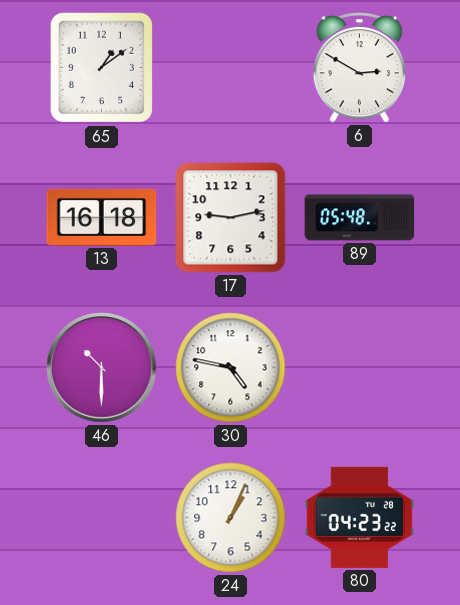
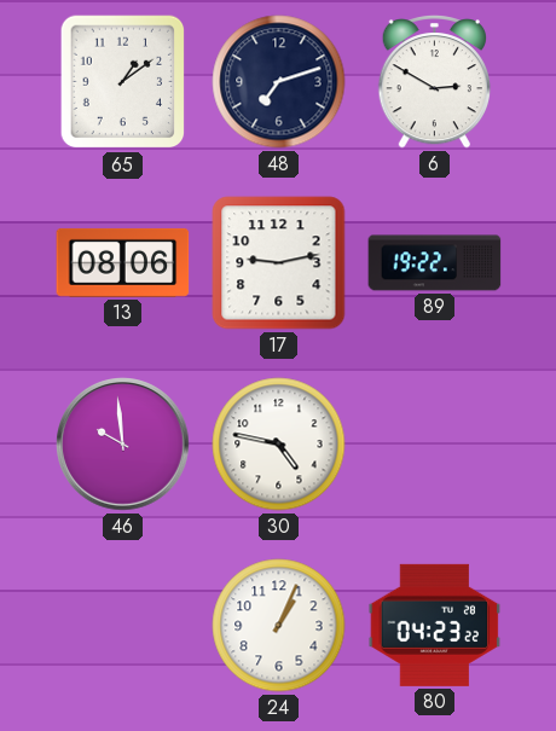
48: none -> 7:12
13: 16:18 -> 08:06
89: 05:48 -> 19:22
46: 10:30 -> 9:59
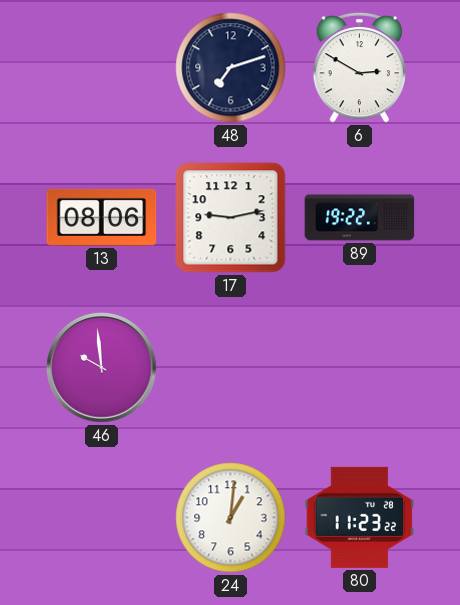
65: 1:09 -> none
30: 4:47 -> none
24: 1:04 -> 1:01
80: 04:23 -> 11:23
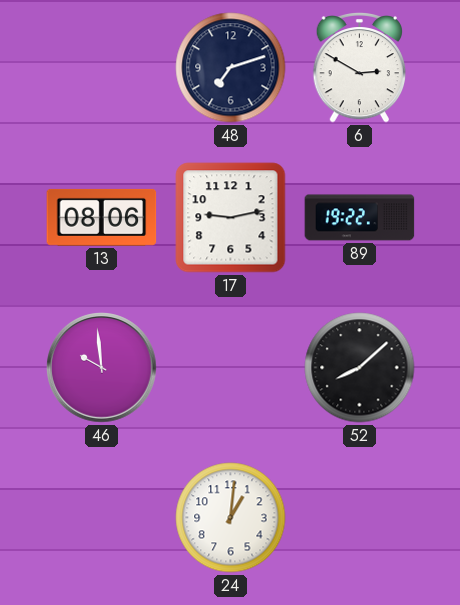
52: none -> 8:08
80: 11:23 -> none
